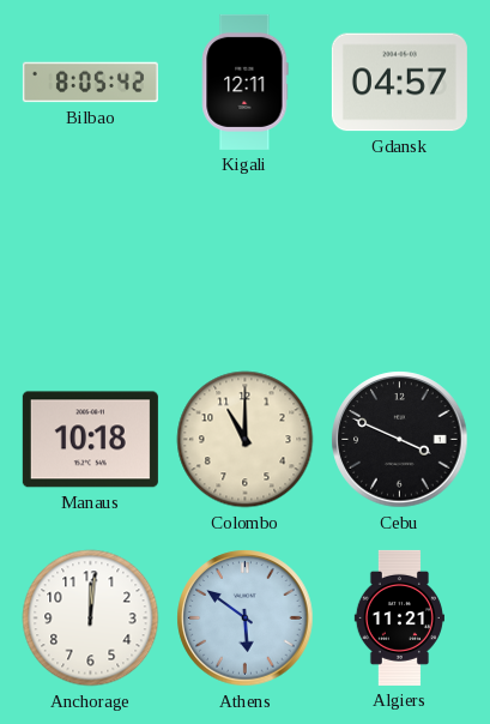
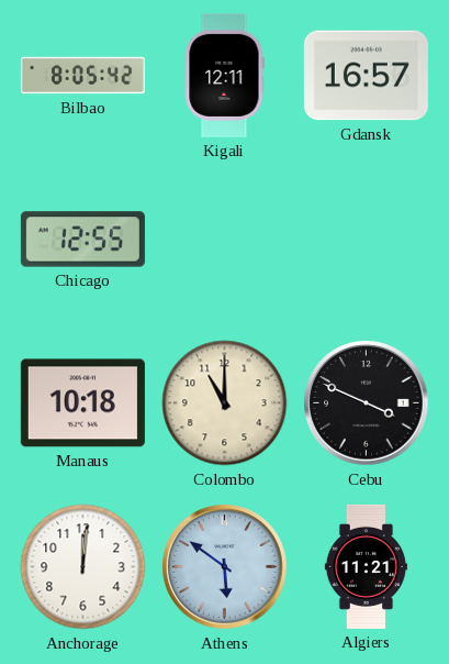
Gdansk: 04:57 -> 16:57
Chicago: none -> 12:55
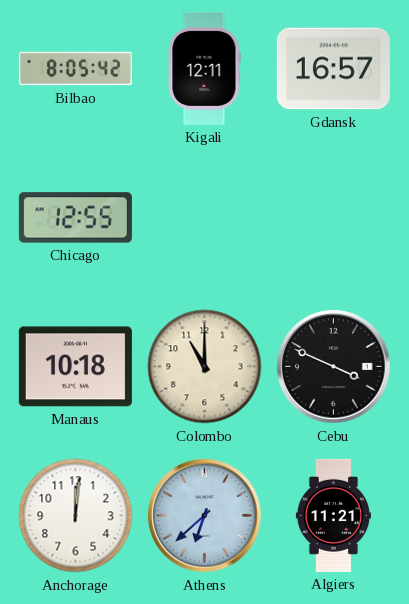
Athens: 5:51 -> 6:38
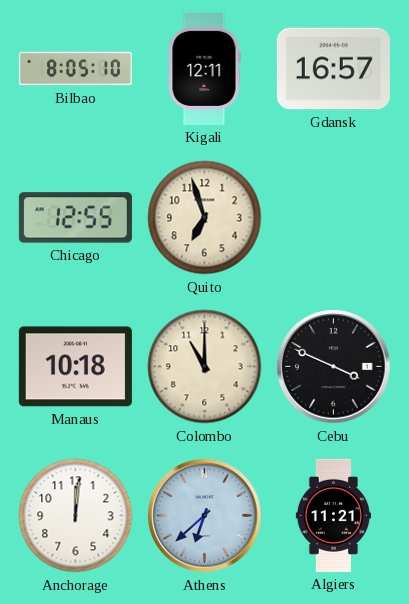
Bilbao: 8:05:42 -> 8:05:10
Quito: none -> 6:57
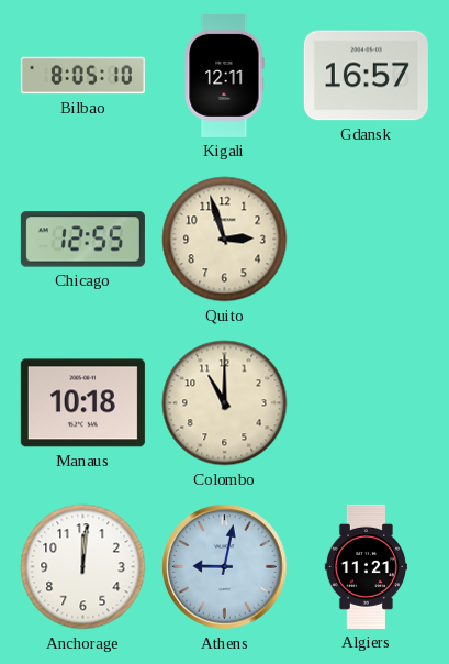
Quito: 6:57 -> 2:57
Cebu: 3:49 -> none
Athens: 6:38 -> 9:02
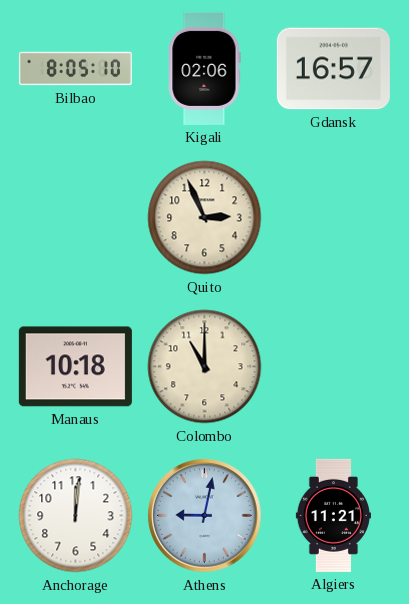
Kigali: 12:11 -> 02:06
Chicago: 12:55 -> none
Quito: 2:57 -> 2:56
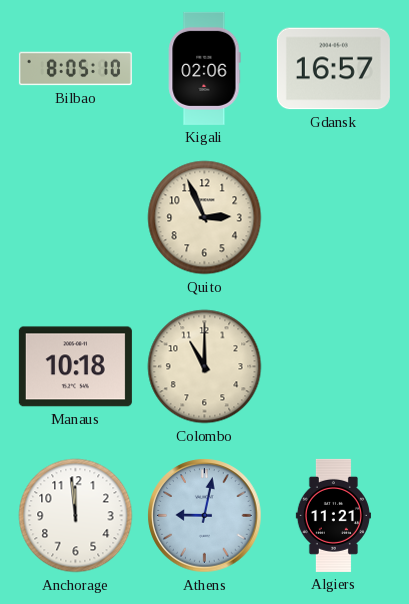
Anchorage: 12:01 -> 11:59
